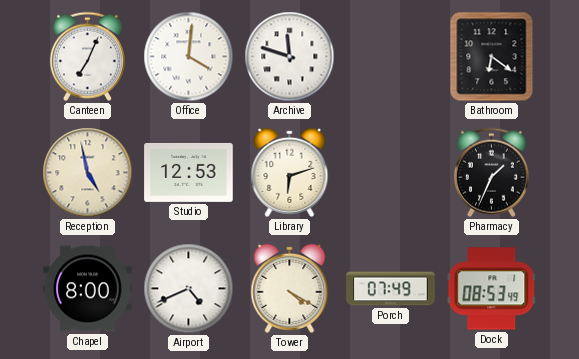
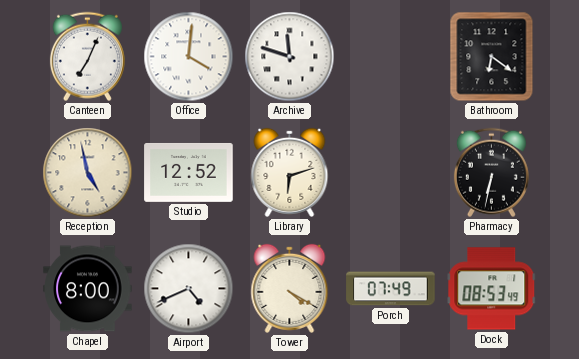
Studio: 12:53 -> 12:52
Pharmacy: 1:34 -> 6:32
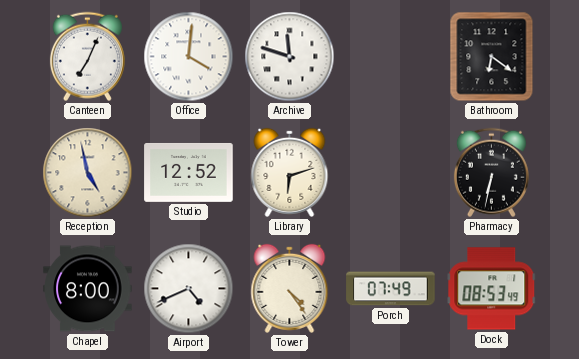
Tower: 4:20 -> 4:24
